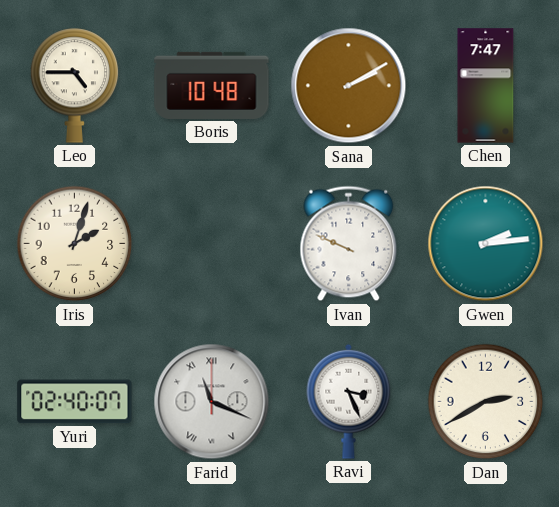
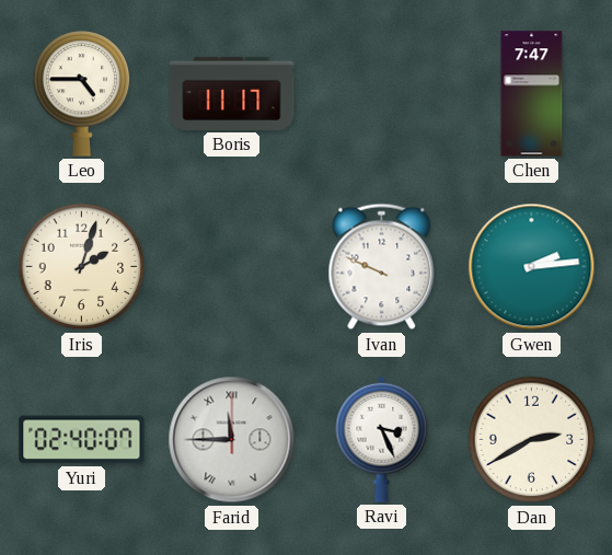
Boris: 10:48 -> 11:17
Sana: 2:10 -> none
Farid: 11:19 -> 11:45
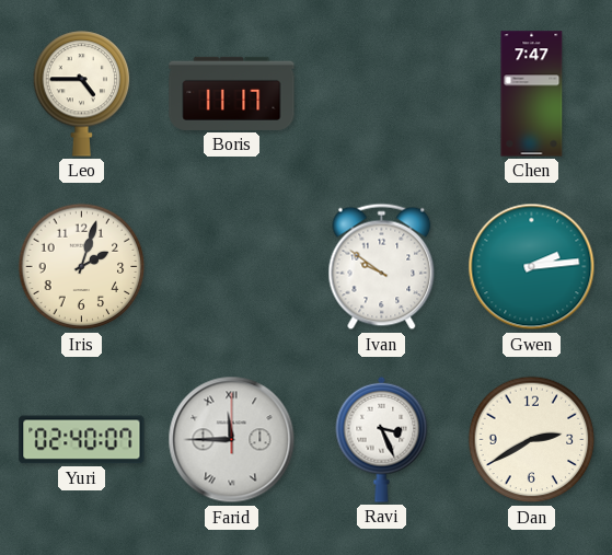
Ivan: 9:49 -> 9:51
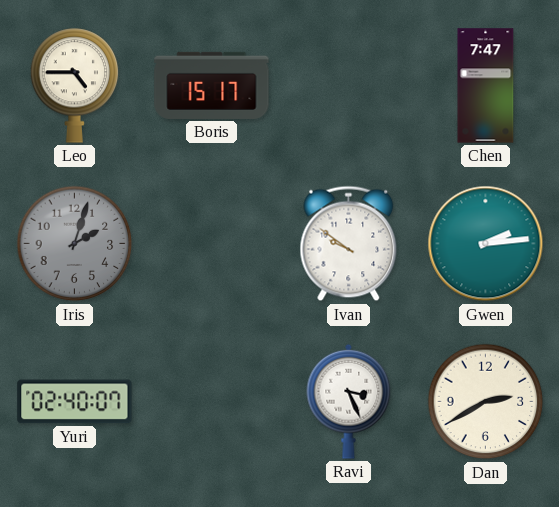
Boris: 11:17 -> 15:17
Iris dial: cream -> grey
Farid: 11:45 -> none
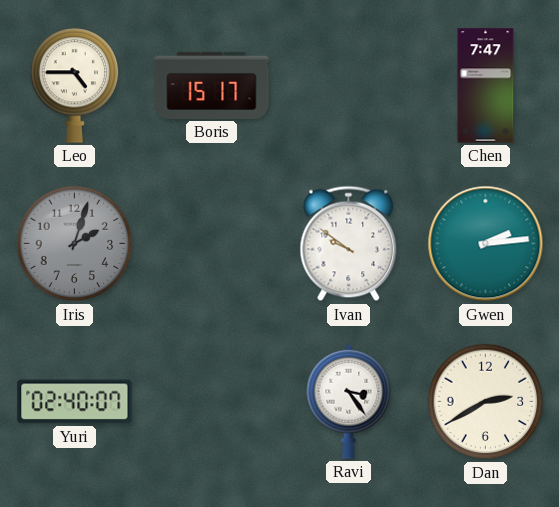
Ravi: 3:26 -> 3:24
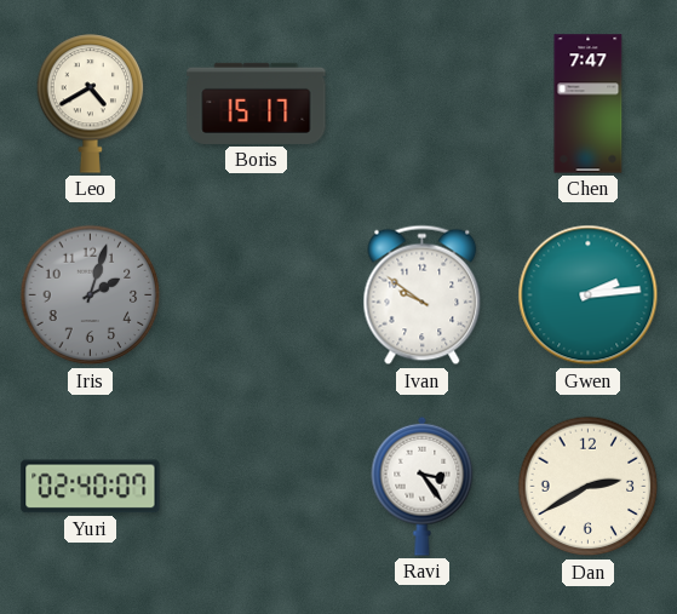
Leo: 4:45 -> 4:40
